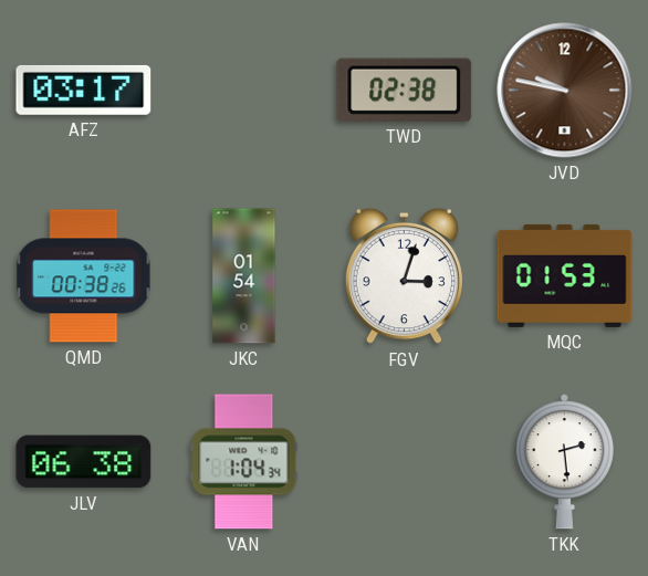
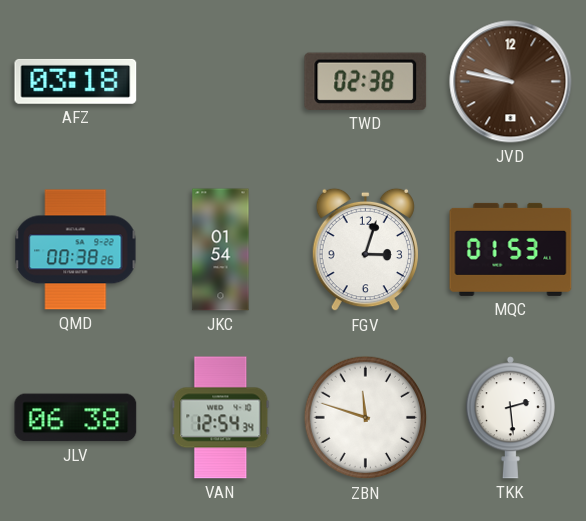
AFZ: 03:17 -> 03:18
VAN: 1:04 -> 12:54
ZBN: none -> 11:48
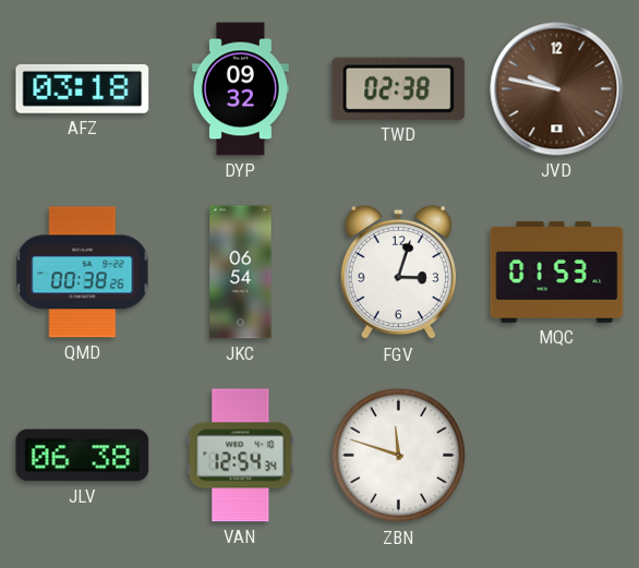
DYP: none -> 09:32
JKC: 01:54 -> 06:54
TKK: 2:29 -> none
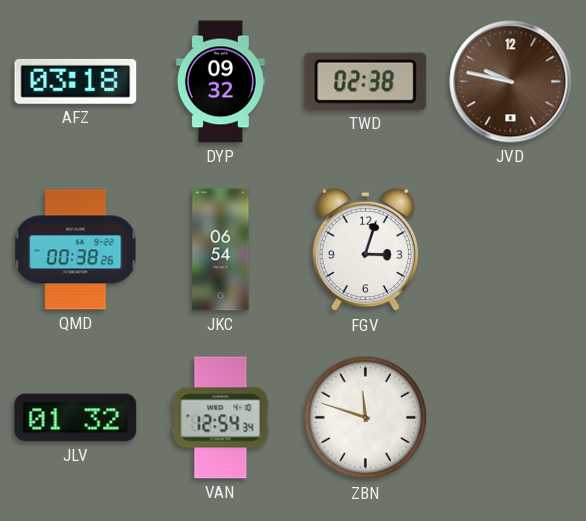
MQC: 01:53 -> none
JLV: 06:38 -> 01:32
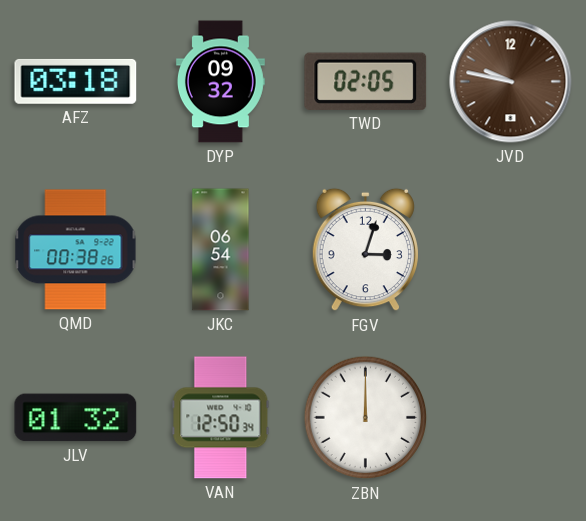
TWD: 02:38 -> 02:05
VAN: 12:54 -> 12:50
ZBN: 11:48 -> 12:00
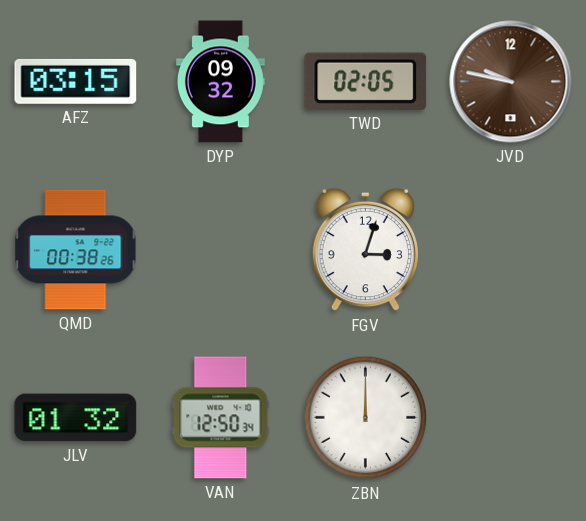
AFZ: 03:18 -> 03:15
JKC: 06:54 -> none
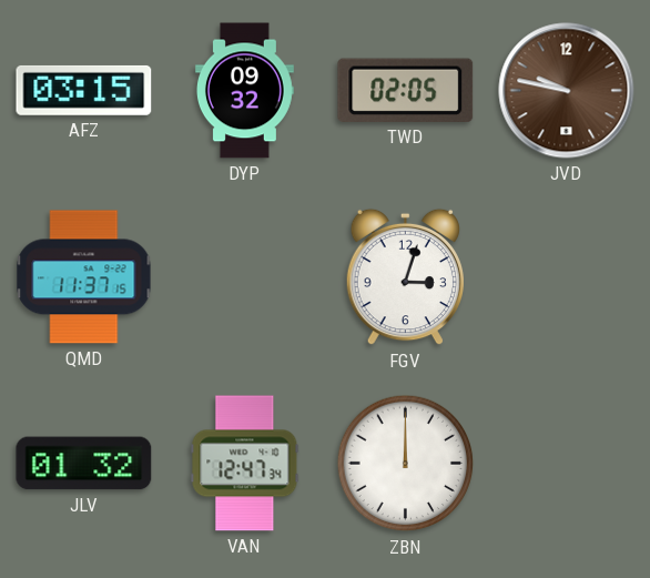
QMD: 00:38 -> 11:37
VAN: 12:50 -> 12:47
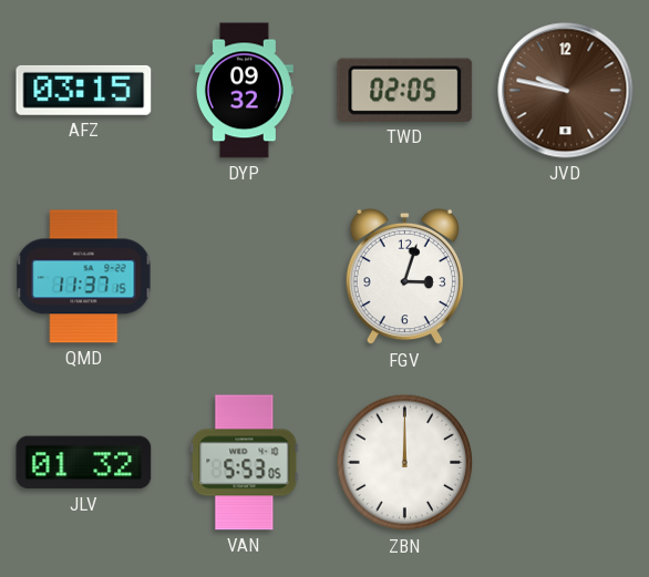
VAN: 12:47 -> 5:53
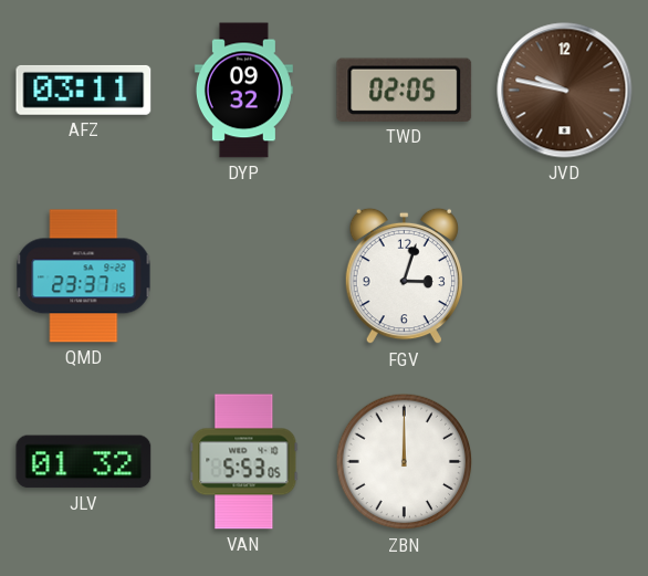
AFZ: 03:15 -> 03:11
QMD: 11:37 -> 23:37
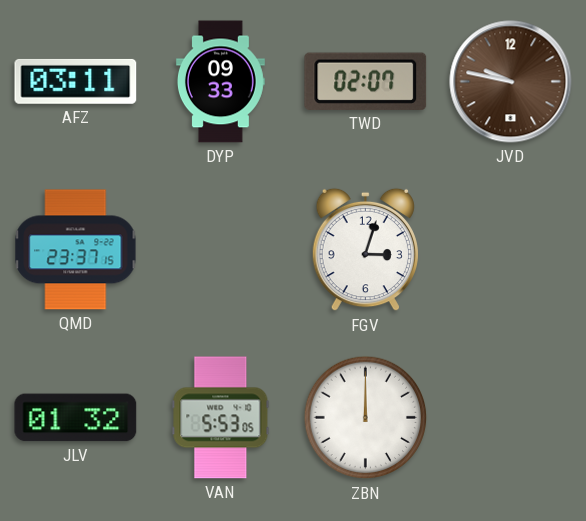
DYP: 09:32 -> 09:33
TWD: 02:05 -> 02:07
